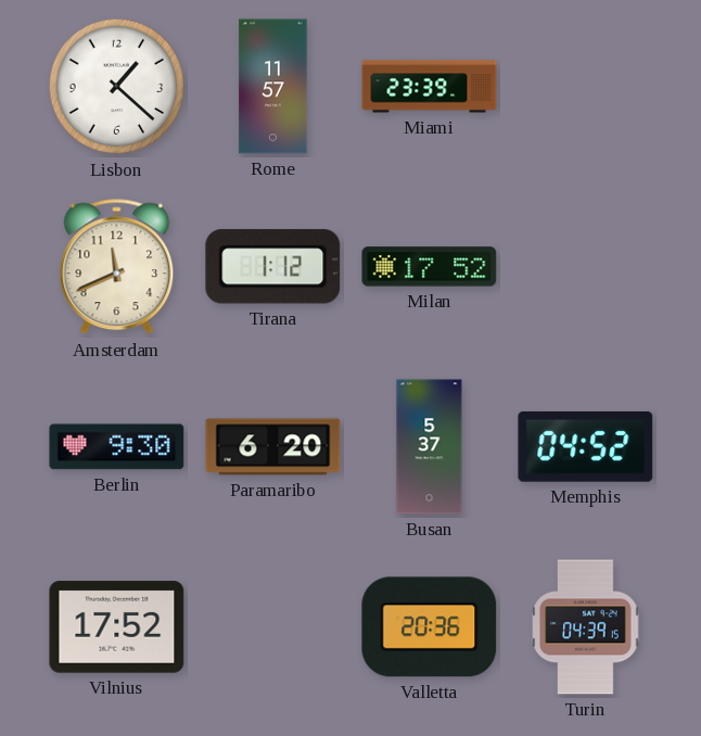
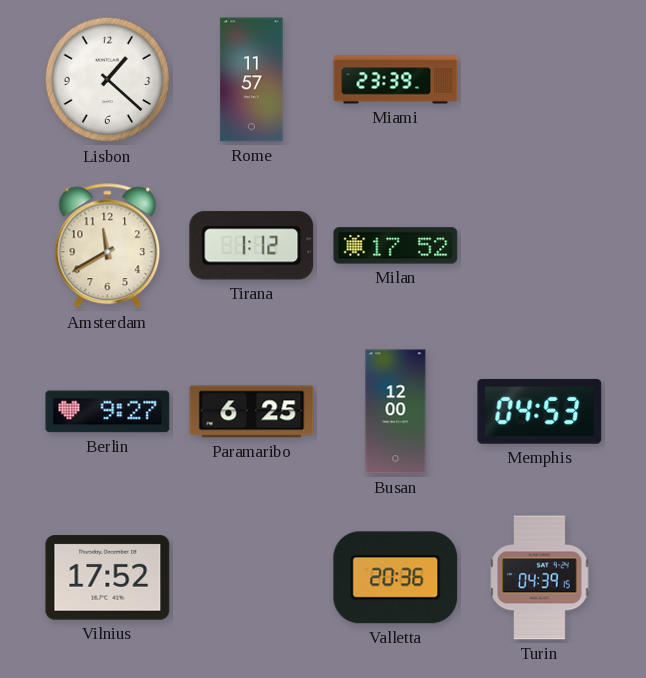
Amsterdam: 11:41 -> 11:40
Berlin: 9:30 -> 9:27
Paramaribo: 6:20 -> 6:25
Busan: 5:37 -> 12:00
Memphis: 04:52 -> 04:53
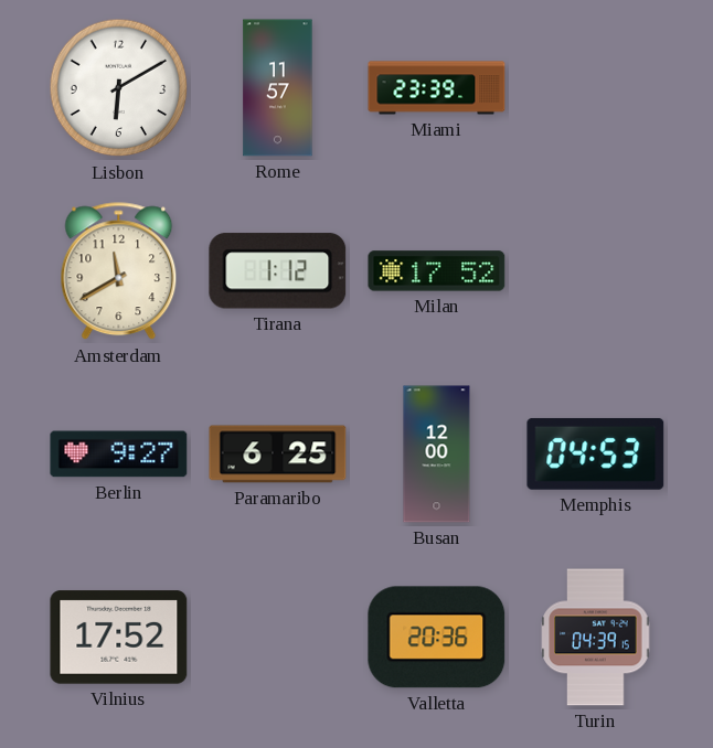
Lisbon: 1:22 -> 6:10
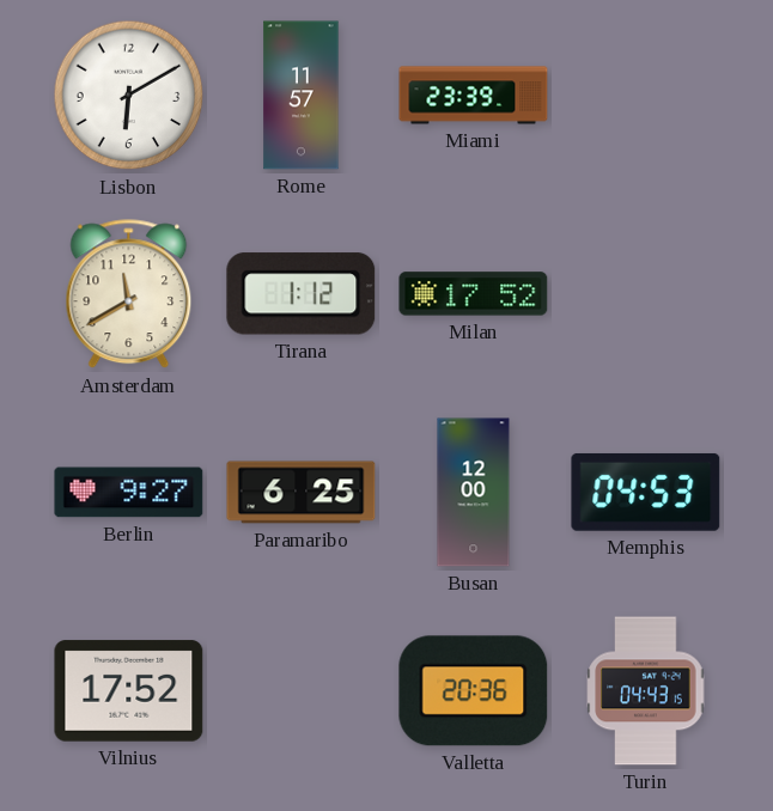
Turin: 04:39 -> 04:43
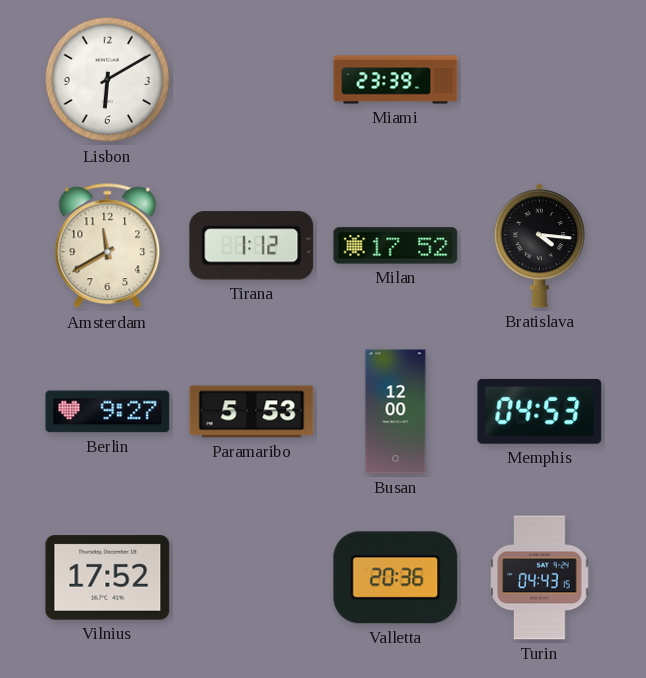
Rome: 11:57 -> none
Bratislava: none -> 4:16
Paramaribo: 6:25 -> 5:53
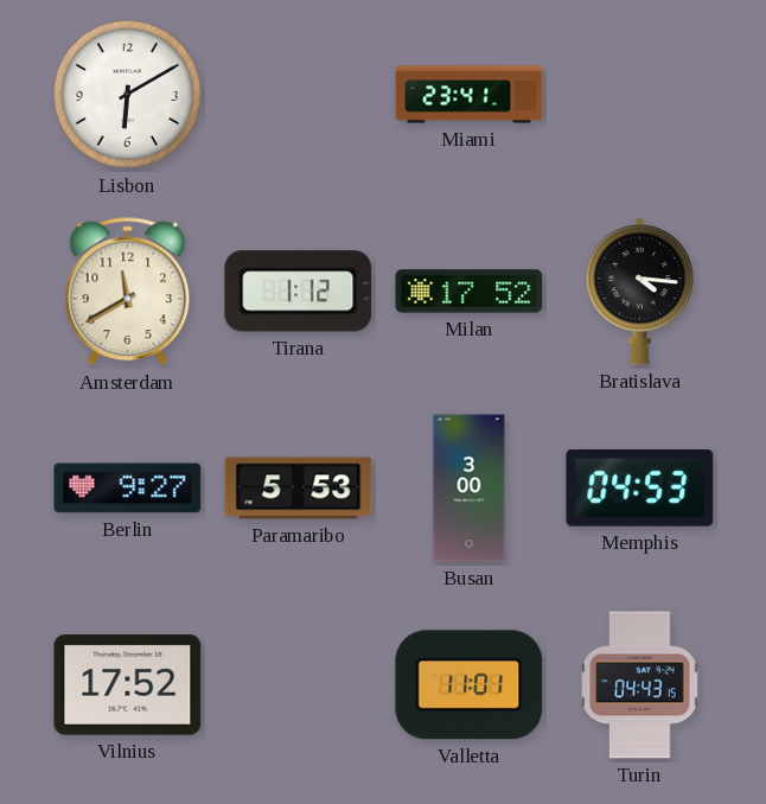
Miami: 23:39 -> 23:41
Busan: 12:00 -> 3:00
Valletta: 20:36 -> 11:01
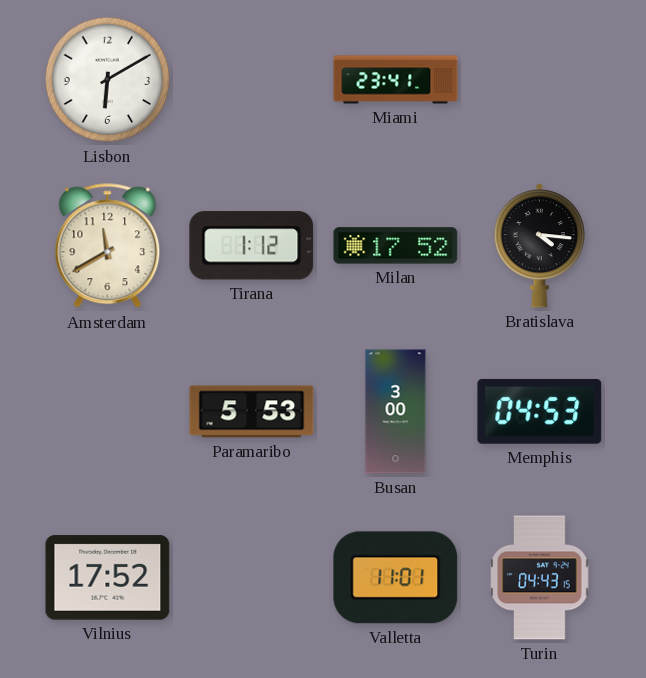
Berlin: 9:27 -> none
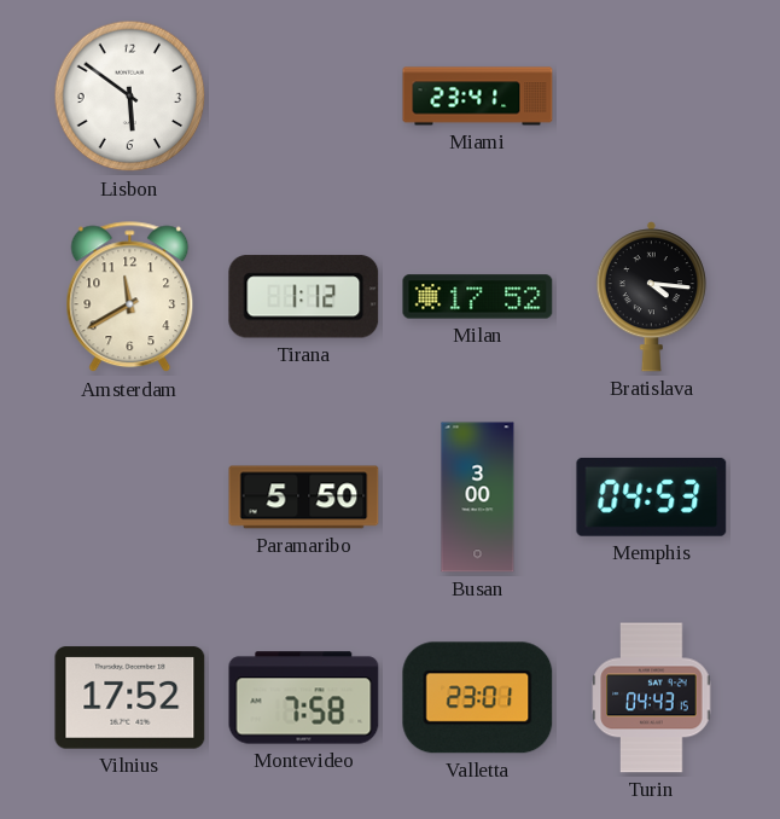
Lisbon: 6:10 -> 5:51
Paramaribo: 5:53 -> 5:50
Montevideo: none -> 7:58
Valletta: 11:01 -> 23:01
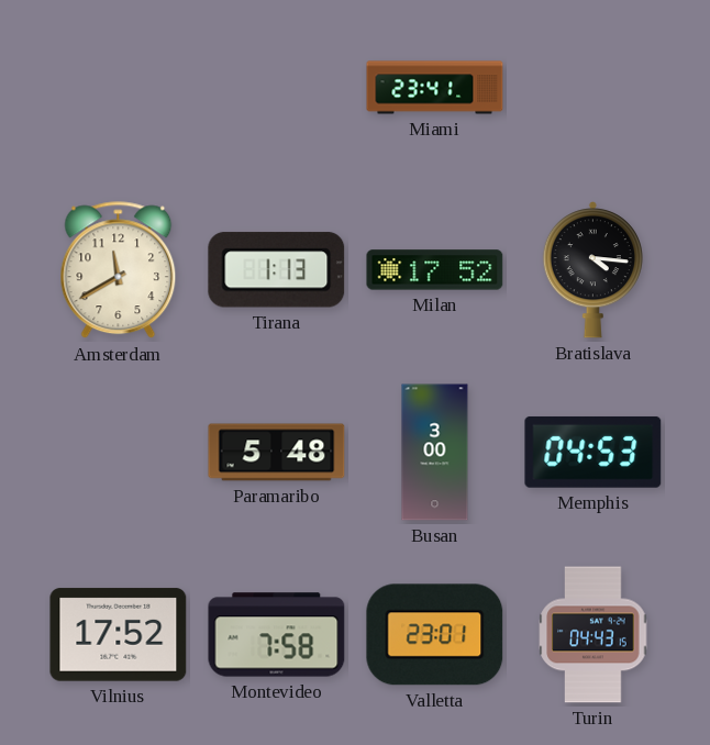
Lisbon: 5:51 -> none
Tirana: 1:12 -> 1:13
Paramaribo: 5:50 -> 5:48
